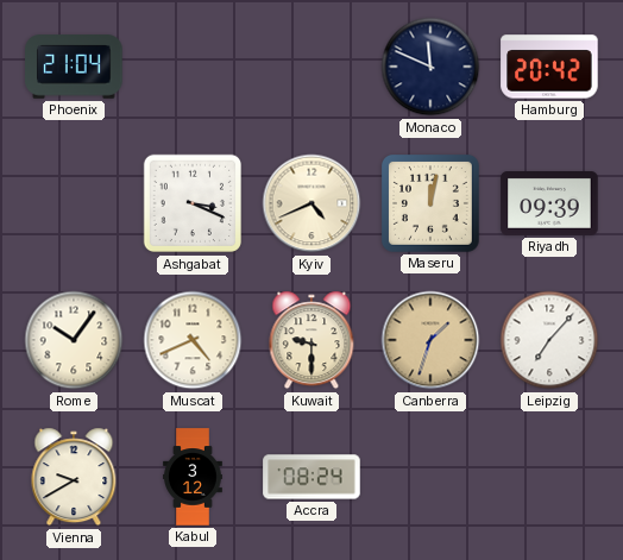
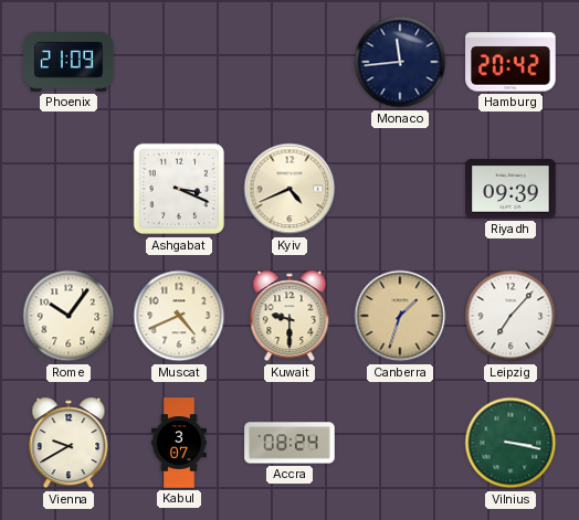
Phoenix: 21:04 -> 21:09
Monaco: 11:49 -> 11:44
Maseru: 12:02 -> none
Kabul: 3:12 -> 3:07
Vilnius: none -> 3:17
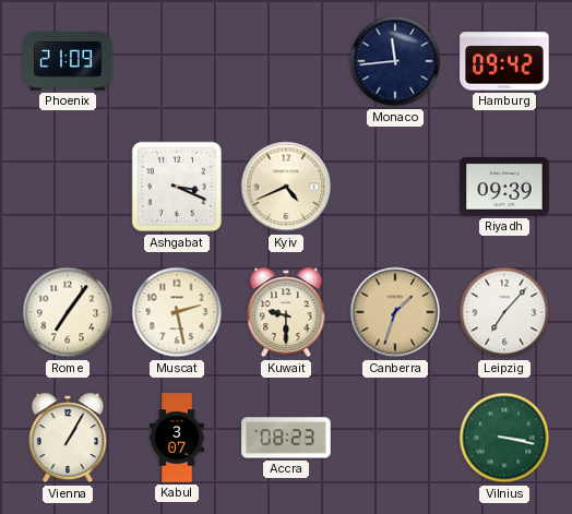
Hamburg: 20:42 -> 09:42
Rome: 10:06 -> 7:06
Muscat: 4:41 -> 2:28
Vienna: 9:40 -> 1:05
Accra: 08:24 -> 08:23
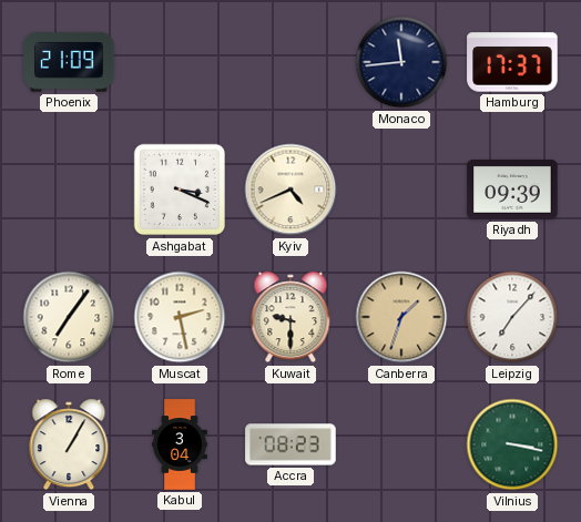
Hamburg: 09:42 -> 17:37
Kabul: 3:07 -> 3:04
